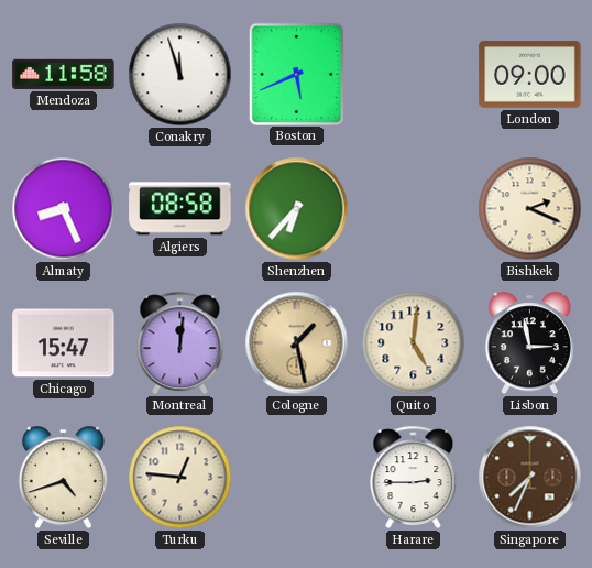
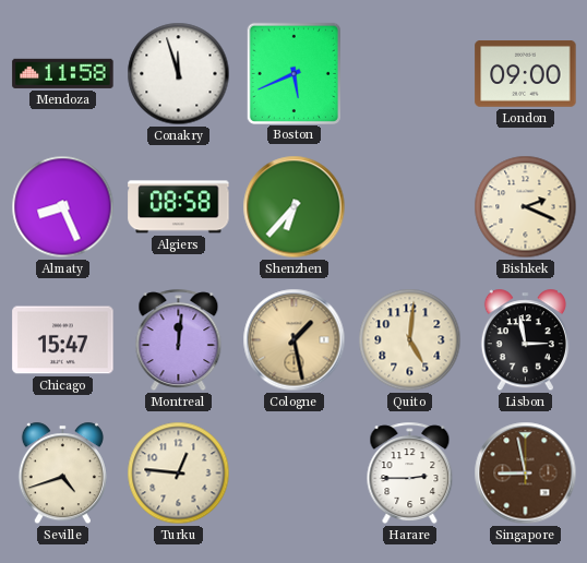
Singapore: 7:34 -> 8:58
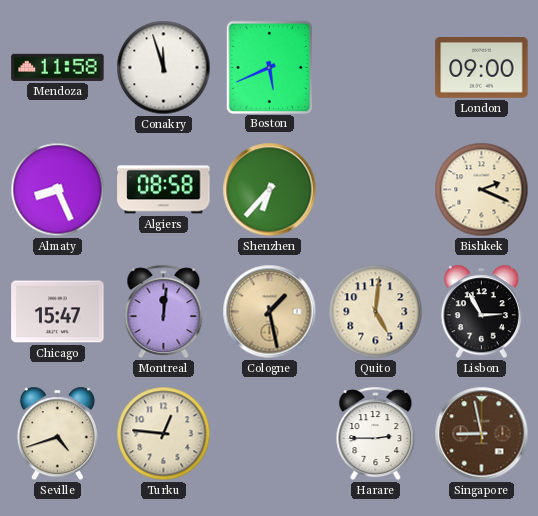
Lisbon: 2:58 -> 2:55
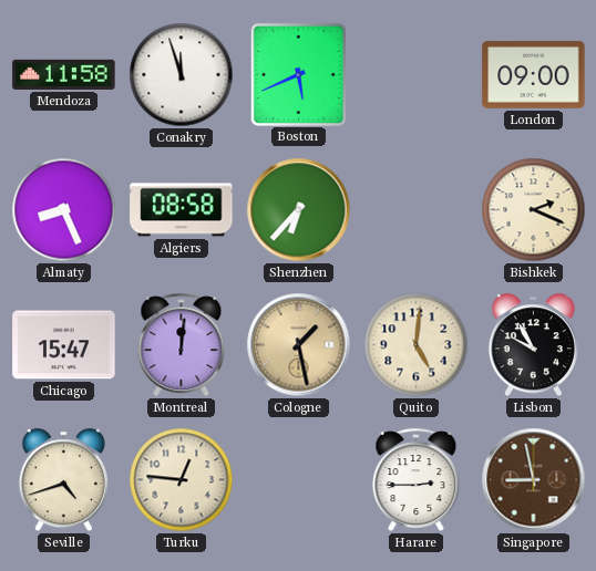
Lisbon: 2:55 -> 9:55
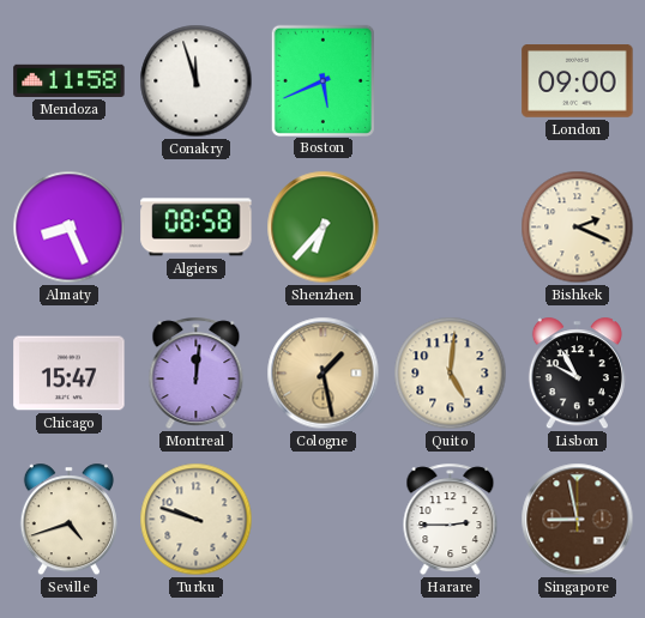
Turku: 12:46 -> 9:48
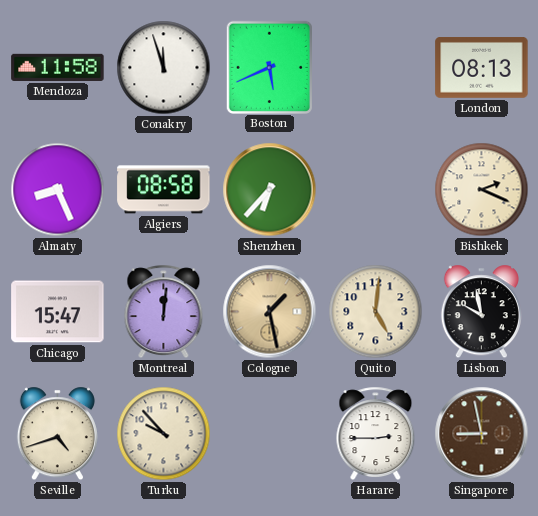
London: 09:00 -> 08:13
Lisbon: 9:55 -> 9:58
Turku: 9:48 -> 9:53
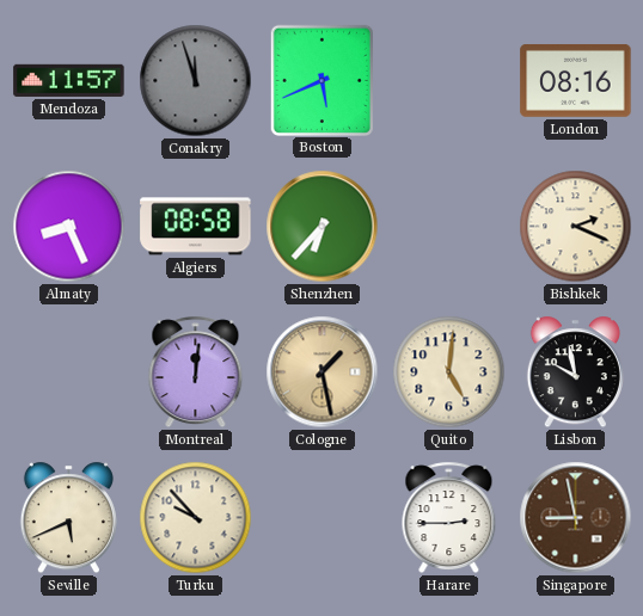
Mendoza: 11:58 -> 11:57
Conakry dial: white -> grey
London: 08:13 -> 08:16
Chicago: 15:47 -> none
Seville: 4:42 -> 5:41
